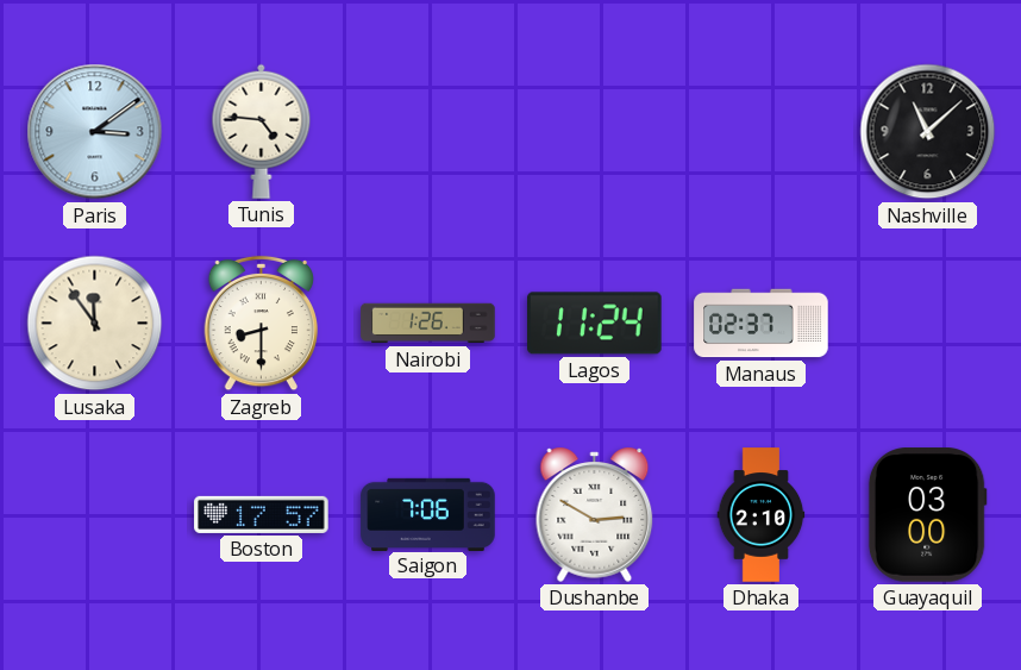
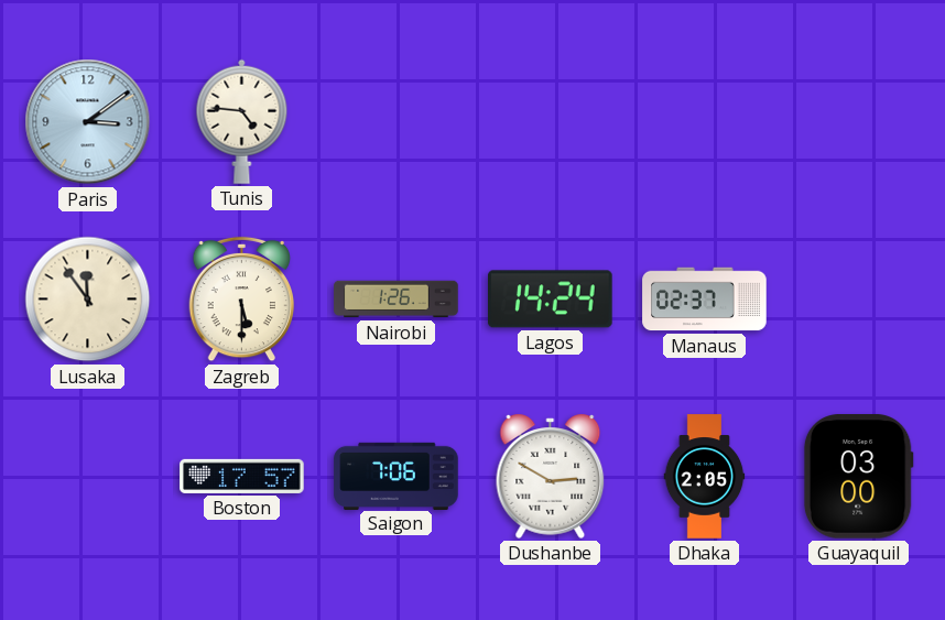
Nashville: 11:08 -> none
Zagreb: 8:30 -> 5:30
Lagos: 11:24 -> 14:24
Dhaka: 2:10 -> 2:05
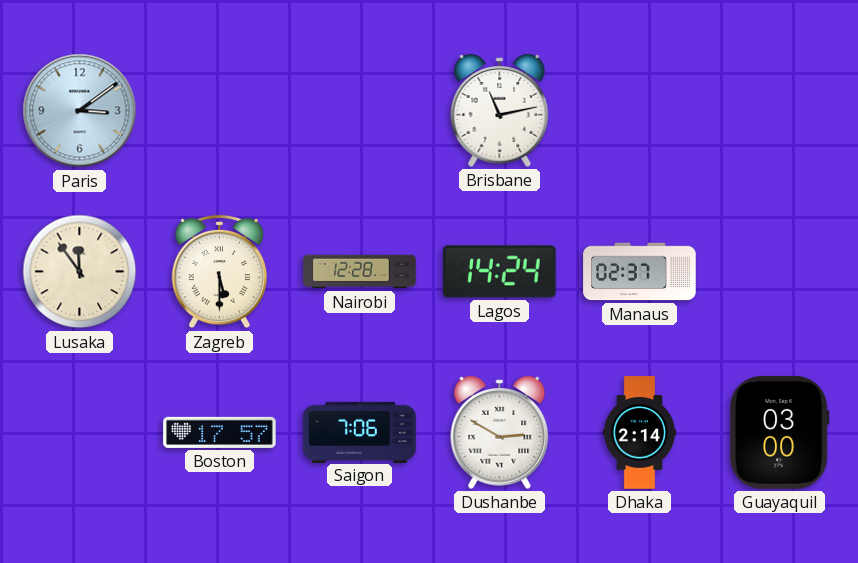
Tunis: 4:46 -> none
Brisbane: none -> 11:13
Nairobi: 1:26 -> 12:28
Dhaka: 2:05 -> 2:14
